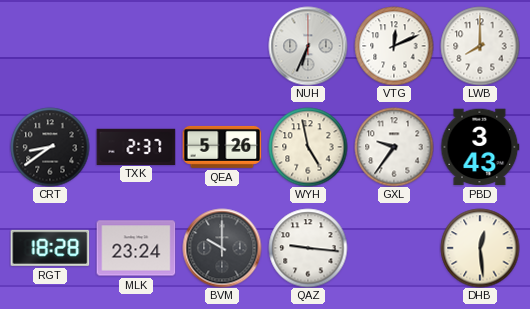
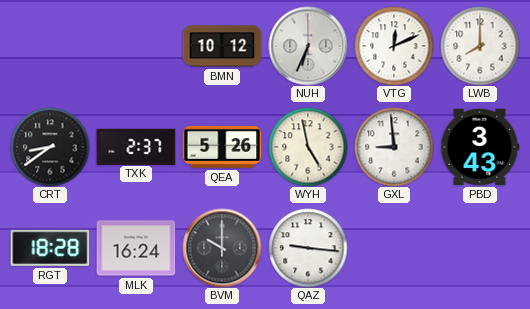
BMN: none -> 10:12
GXL: 9:36 -> 8:59
MLK: 23:24 -> 16:24
DHB: 12:29 -> none
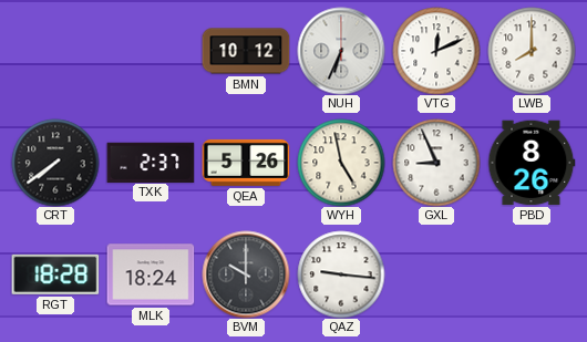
CRT: 8:39 -> 7:39
GXL: 8:59 -> 8:56
PBD: 3:43 -> 8:26
MLK: 16:24 -> 18:24
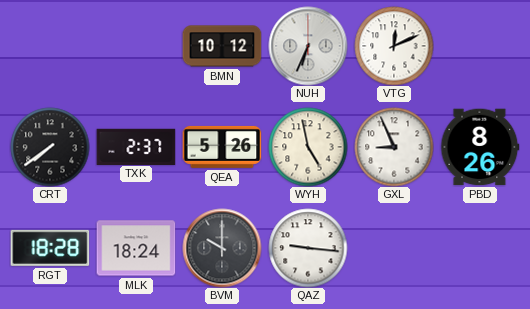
LWB: 8:00 -> none
